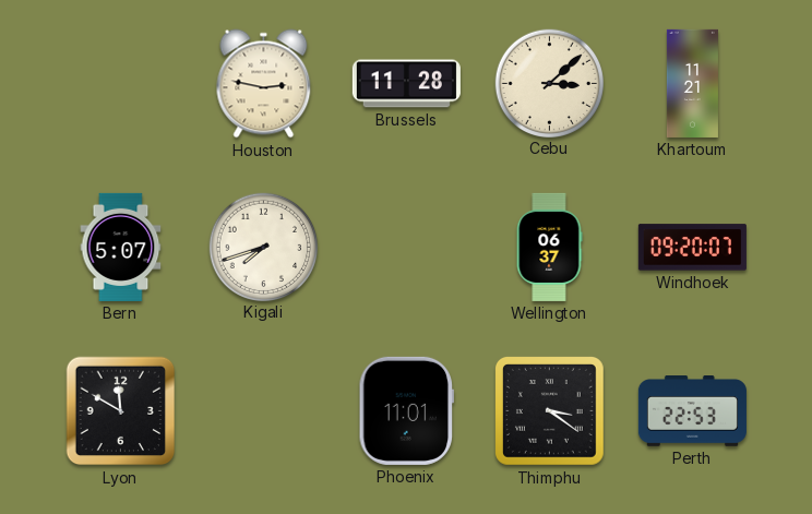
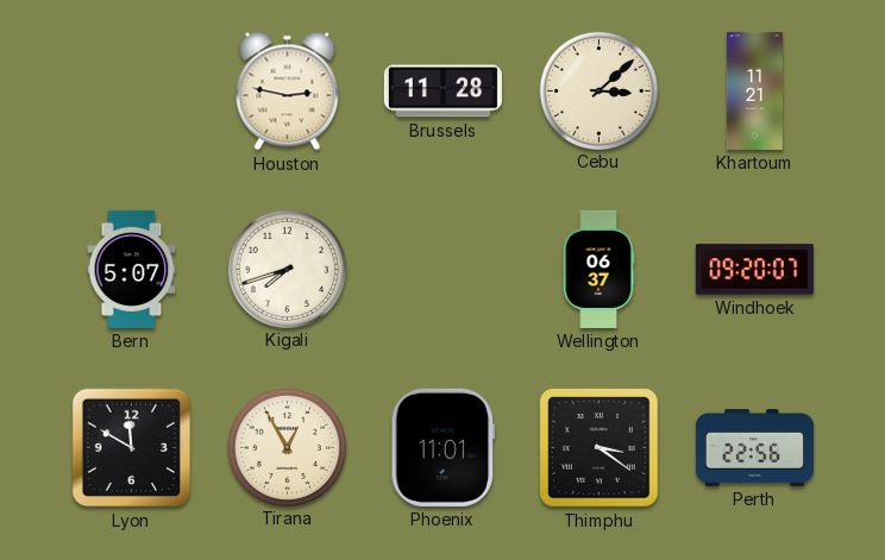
Tirana: none -> 12:55
Perth: 22:53 -> 22:56
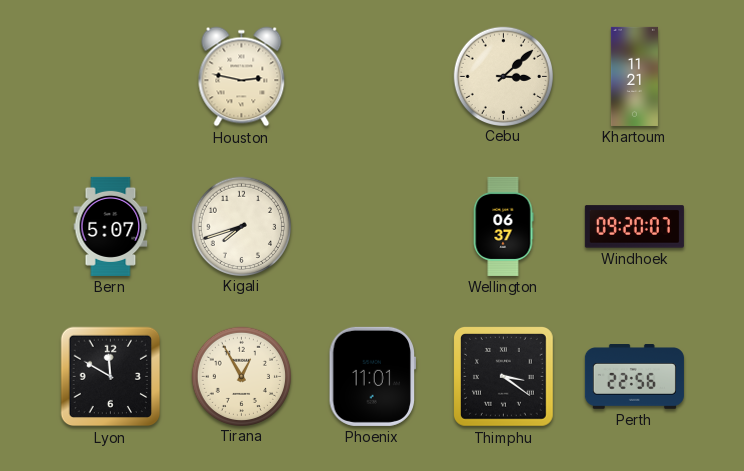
Brussels: 11:28 -> none
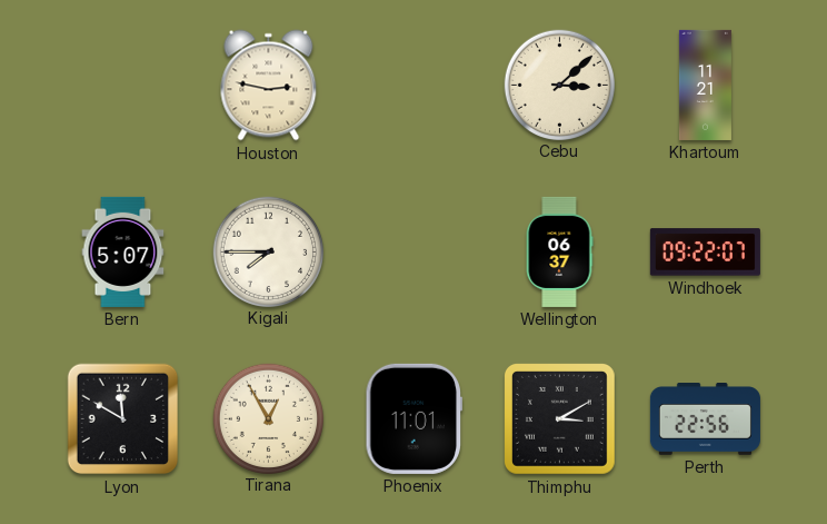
Kigali: 7:42 -> 7:45
Windhoek: 09:20 -> 09:22
Thimphu: 3:21 -> 3:10
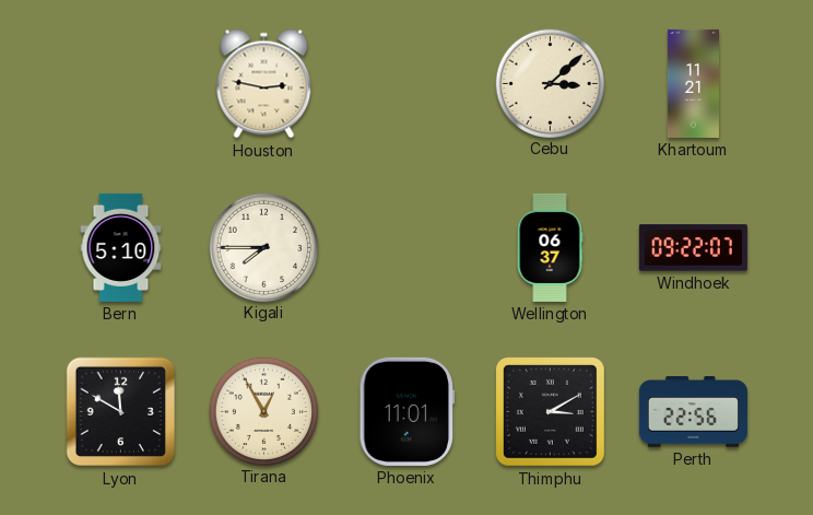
Bern: 5:07 -> 5:10
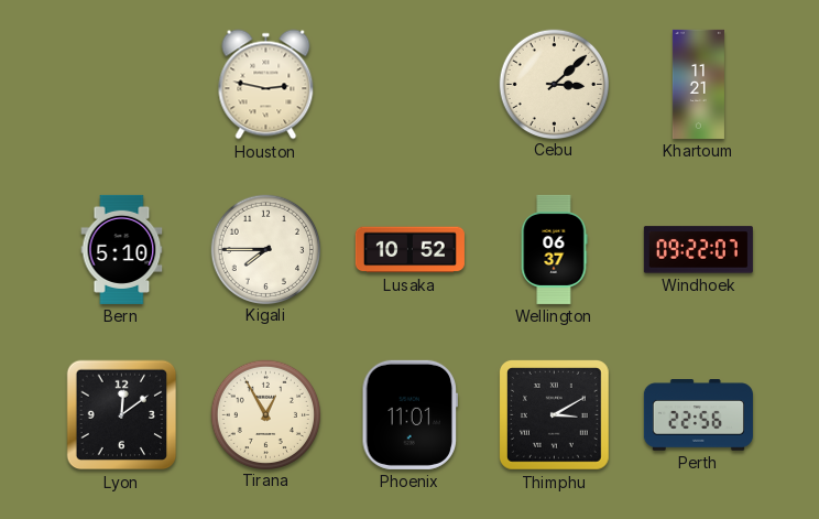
Lusaka: none -> 10:52
Lyon: 11:50 -> 12:09
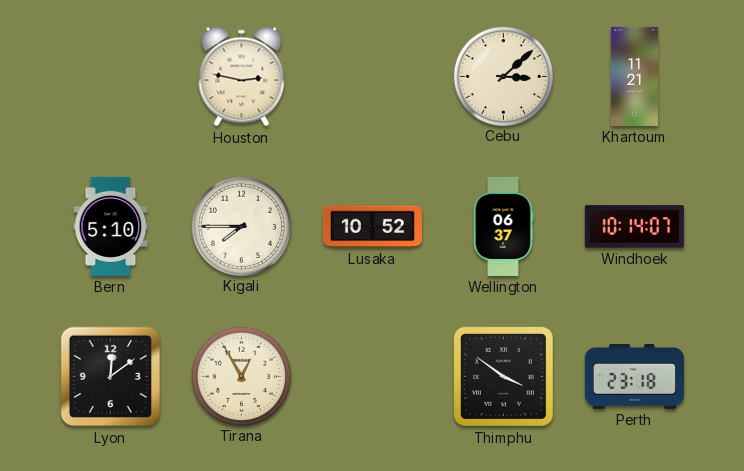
Windhoek: 09:22 -> 10:14
Phoenix: 11:01 -> none
Thimphu: 3:10 -> 3:51
Perth: 22:56 -> 23:18
